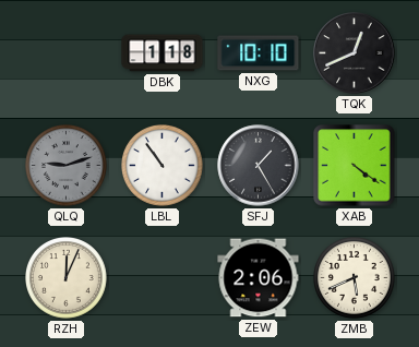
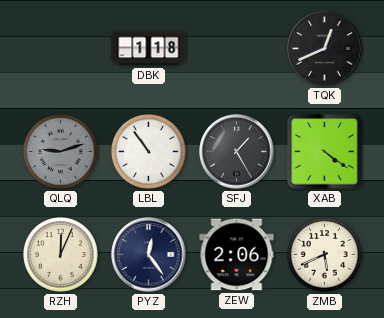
NXG: 10:10 -> none
PYZ: none -> 12:24
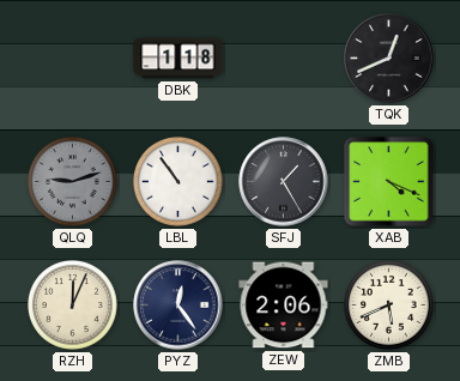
XAB: 4:21 -> 4:19
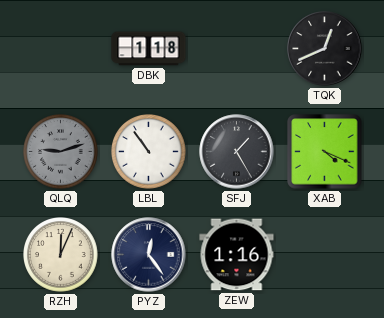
ZEW: 2:06 -> 1:16
ZMB: 5:41 -> none
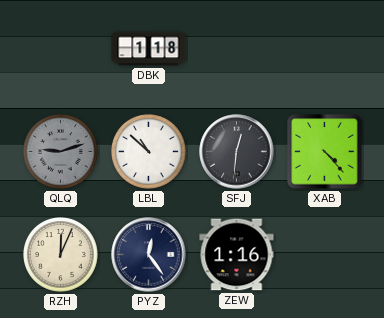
TQK: 12:41 -> none
LBL: 10:54 -> 10:52
SFJ: 1:25 -> 12:31
XAB: 4:19 -> 4:23
